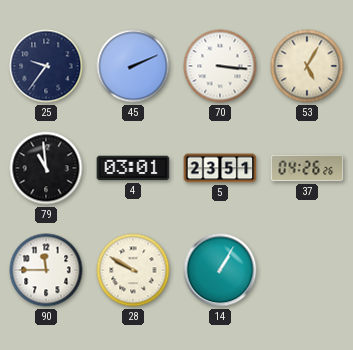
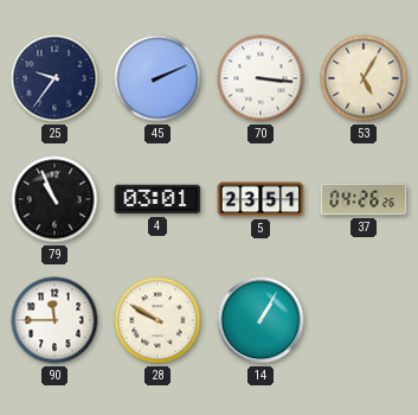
79: 10:59 -> 10:56
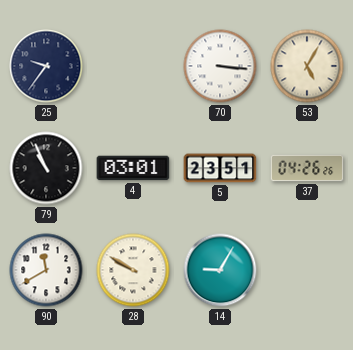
45: 2:11 -> none
90: 11:45 -> 11:40
14: 1:05 -> 9:05
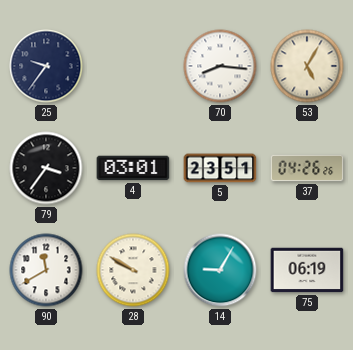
70: 3:16 -> 8:16
79: 10:56 -> 3:36
75: none -> 06:19
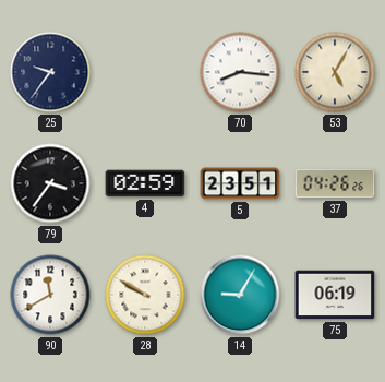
4: 03:01 -> 02:59
